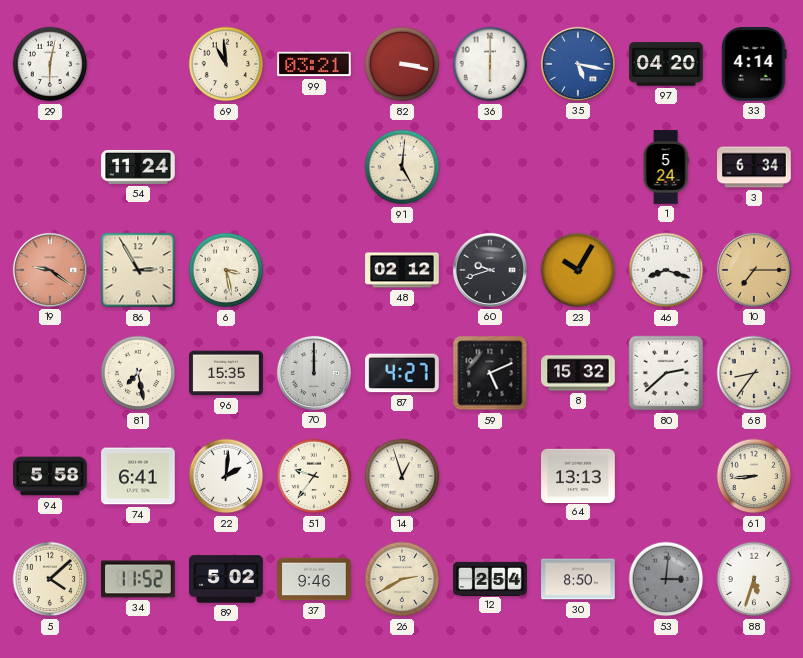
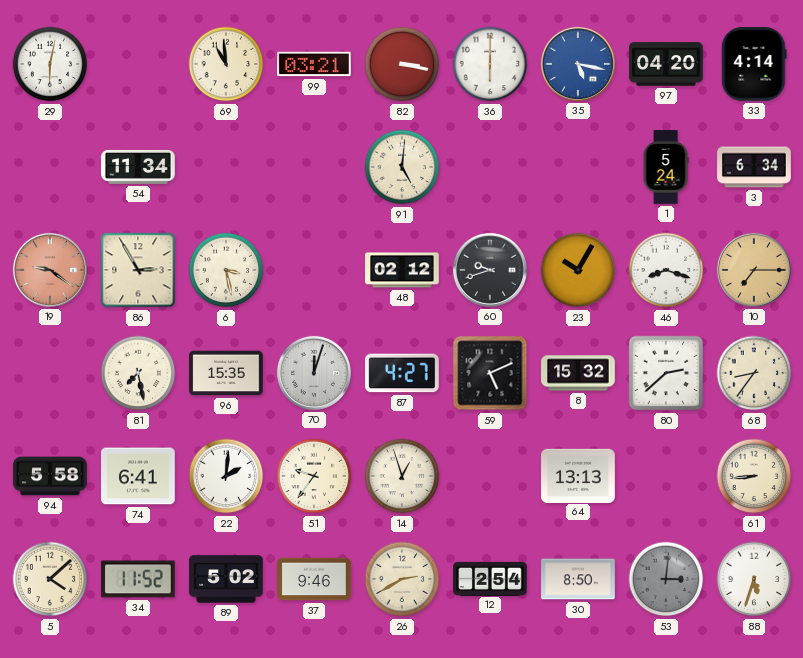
54: 11:24 -> 11:34
70: 12:00 -> 12:03
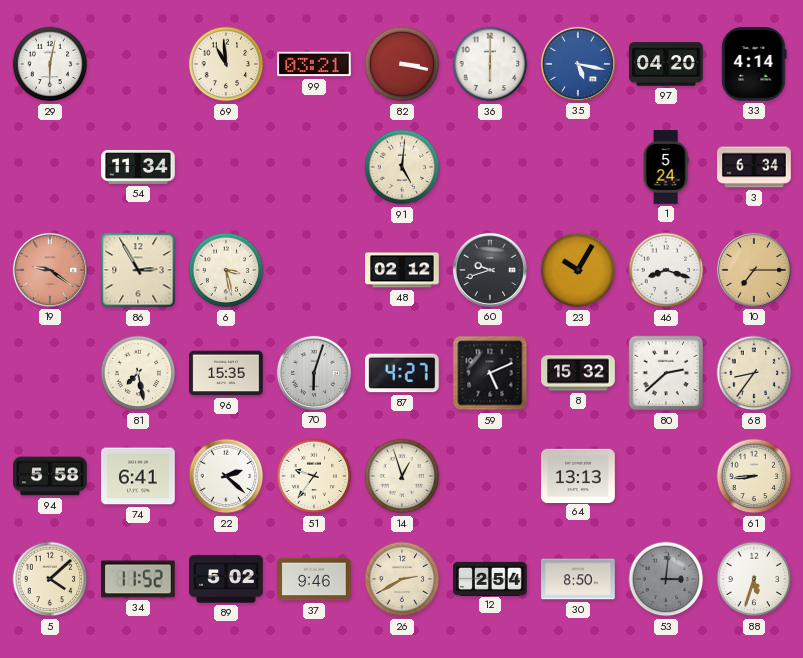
70: 12:03 -> 6:03
22: 2:01 -> 2:22
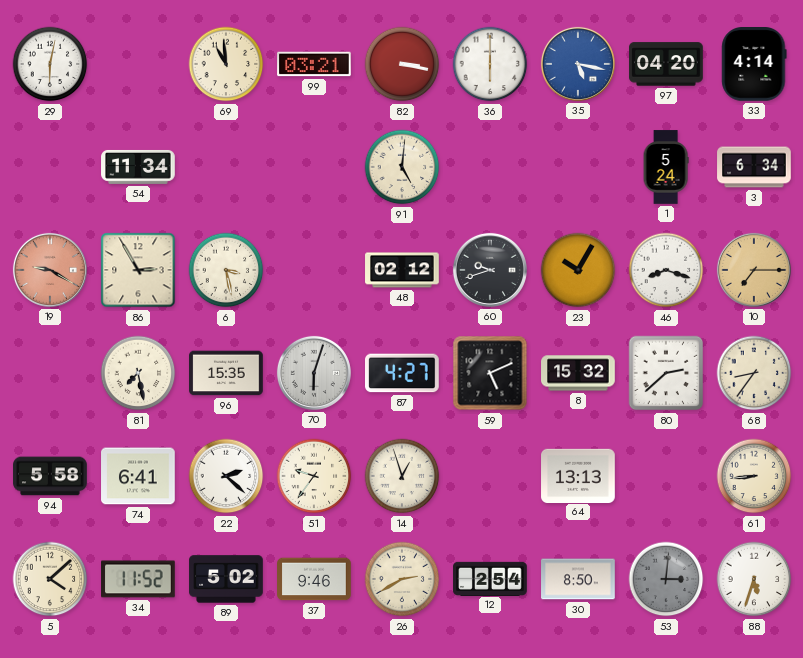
19: 9:21 -> 9:20
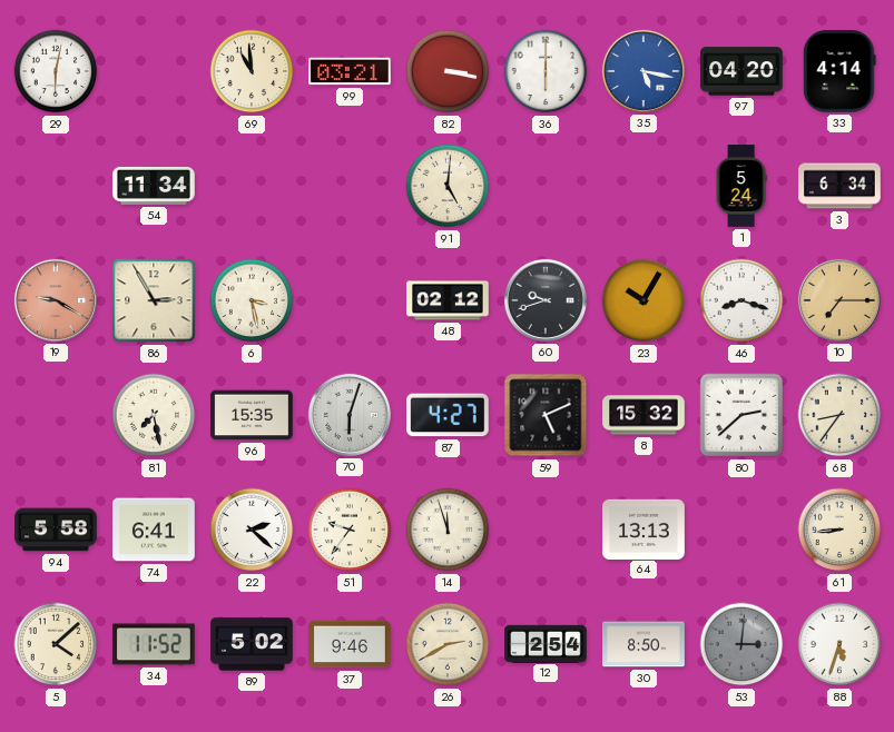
14: 12:57 -> 11:57
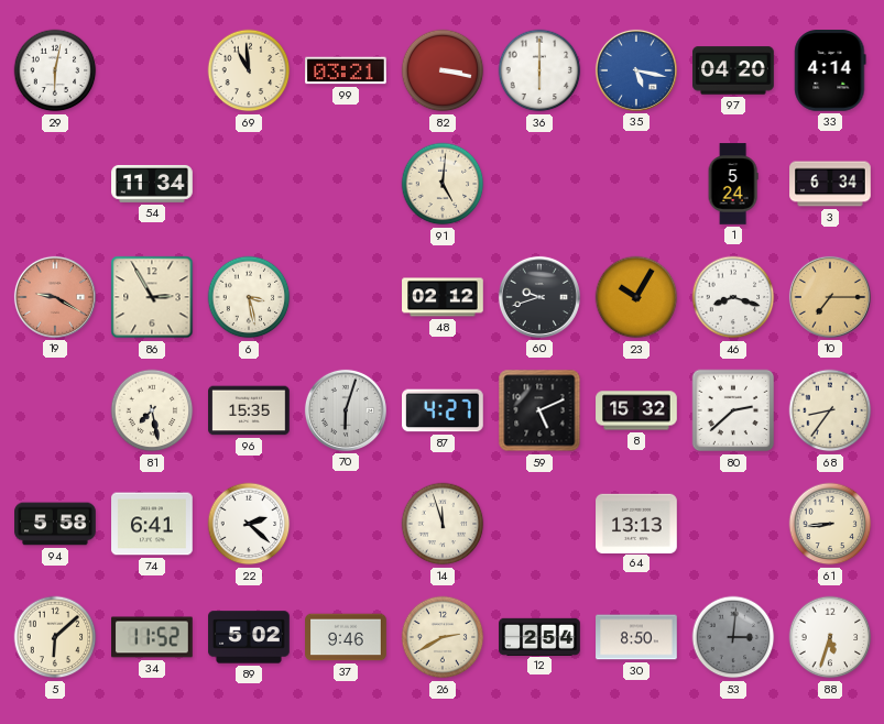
51: 9:36 -> none
5: 4:08 -> 6:08
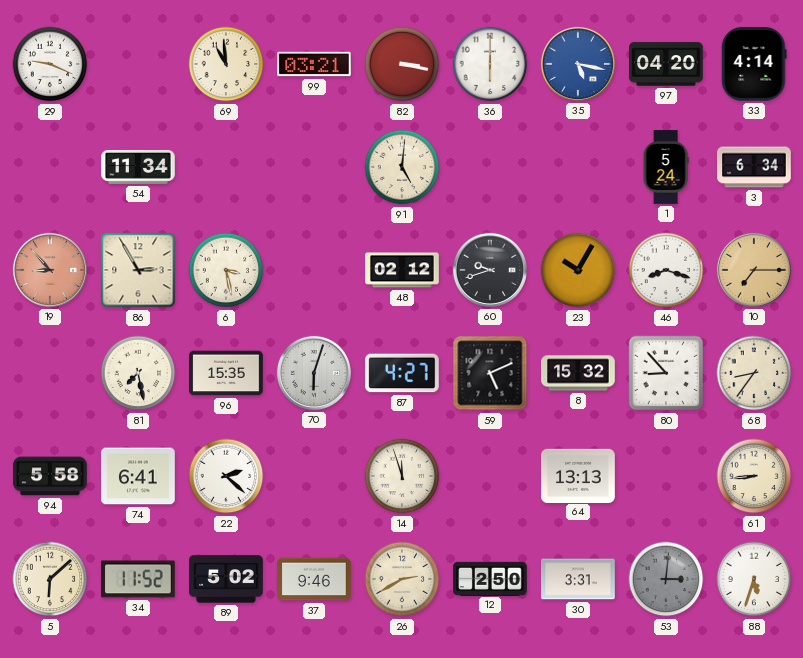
29: 6:02 -> 9:19
19: 9:20 -> 8:53
80: 2:38 -> 8:53
12: 2:54 -> 2:50
30: 8:50 -> 3:31
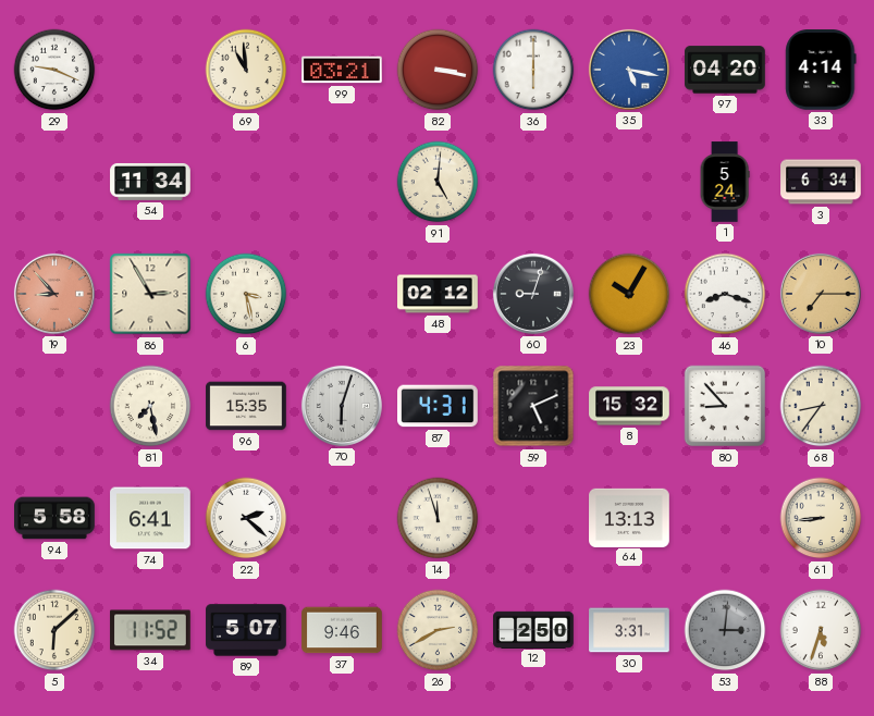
60: 9:42 -> 9:03
87: 4:27 -> 4:31
89: 5:02 -> 5:07
